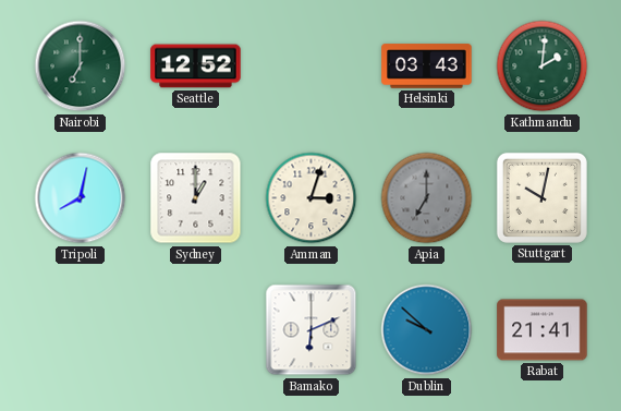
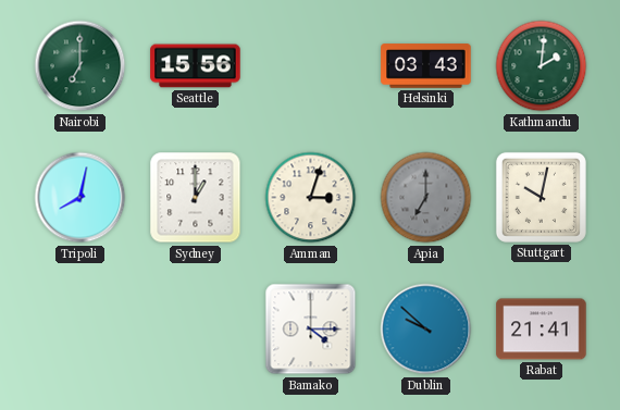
Seattle: 12:52 -> 15:56
Bamako: 6:11 -> 4:15
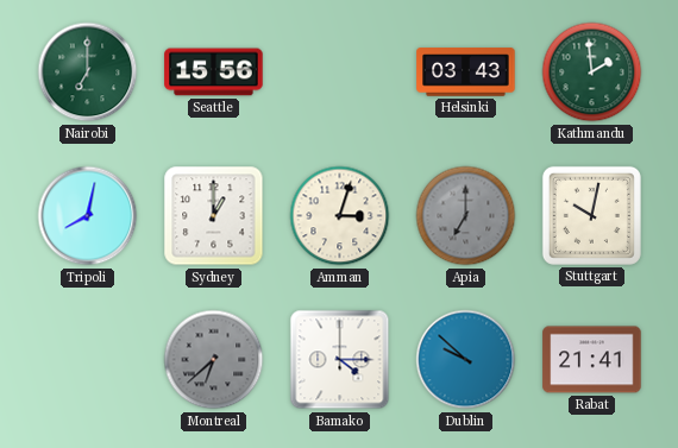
Kathmandu: 2:01 -> 1:59
Montreal: none -> 6:38
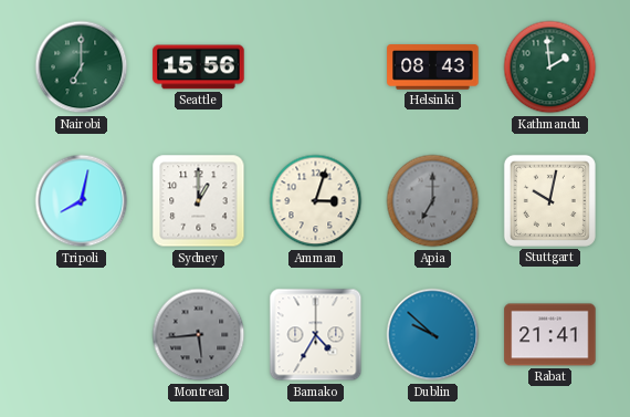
Helsinki: 03:43 -> 08:43
Montreal: 6:38 -> 5:44
Bamako: 4:15 -> 4:35
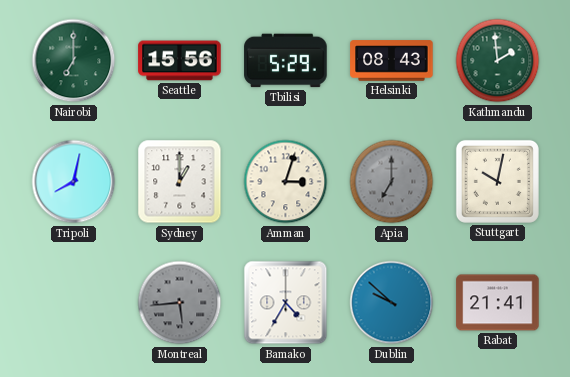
Tbilisi: none -> 5:29
